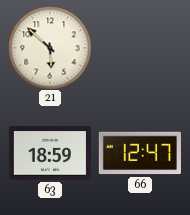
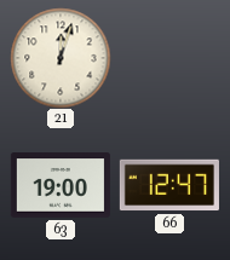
21: 5:52 -> 12:03
63: 18:59 -> 19:00
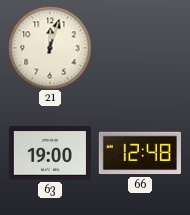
66: 12:47 -> 12:48
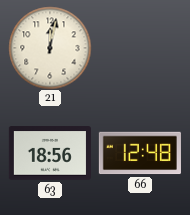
21: 12:03 -> 12:02
63: 19:00 -> 18:56
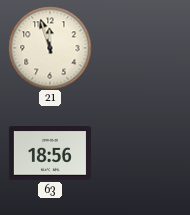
21: 12:02 -> 11:57
66: 12:48 -> none
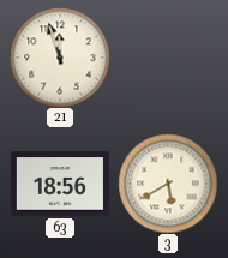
3: none -> 5:40
